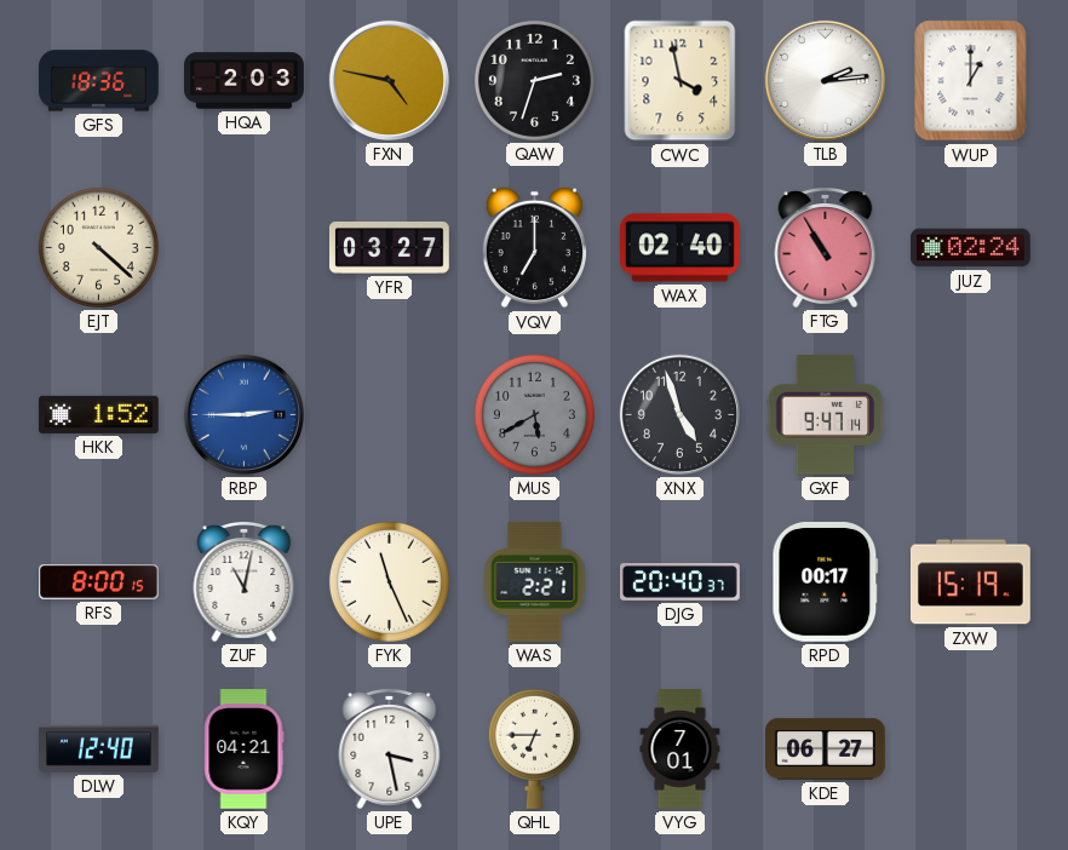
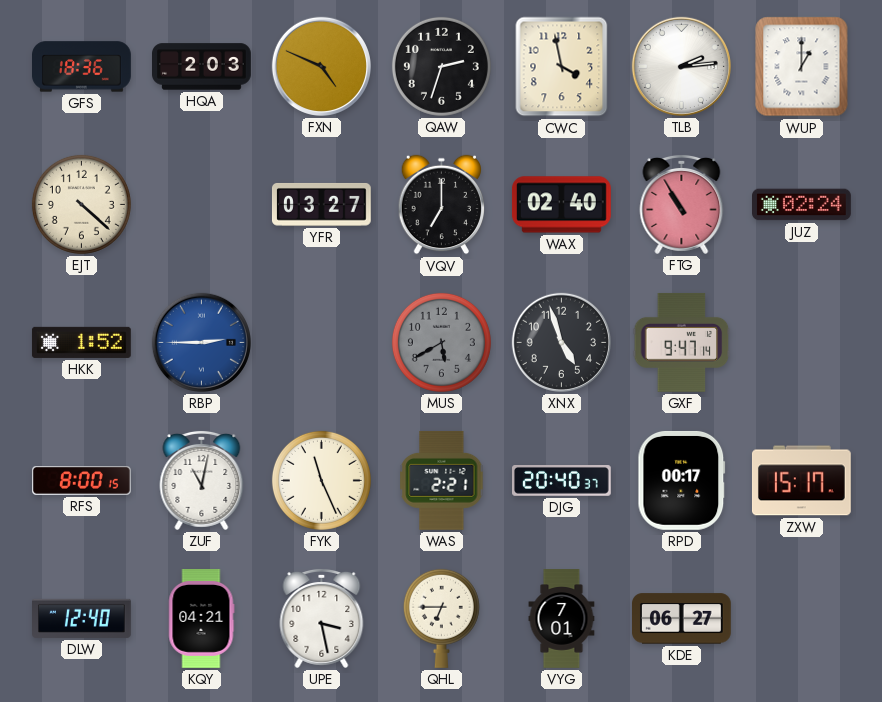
FXN: 4:47 -> 4:49
ZXW: 15:19 -> 15:17
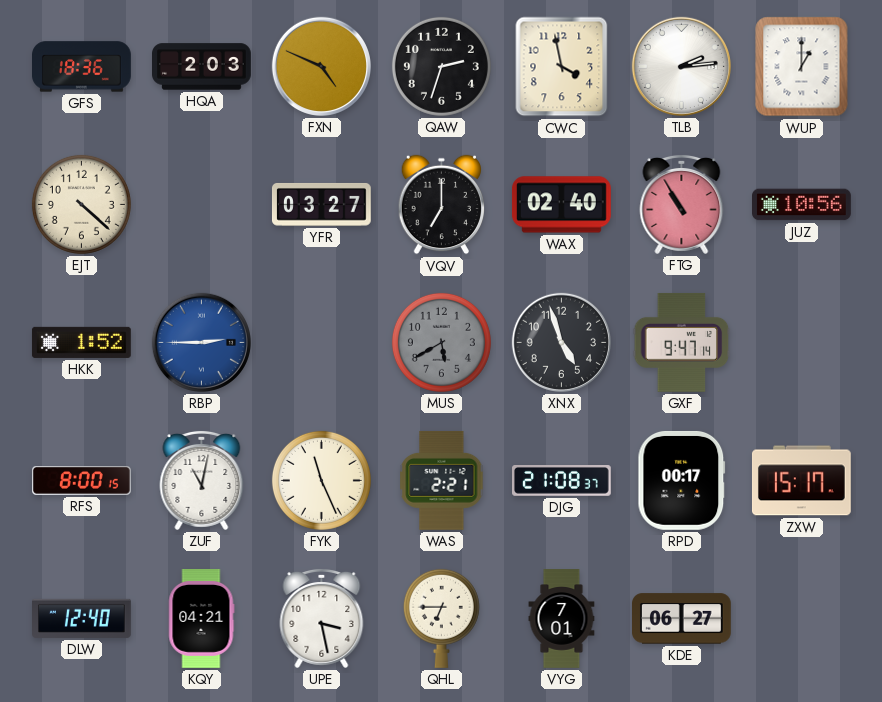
JUZ: 02:24 -> 10:56
DJG: 20:40 -> 21:08
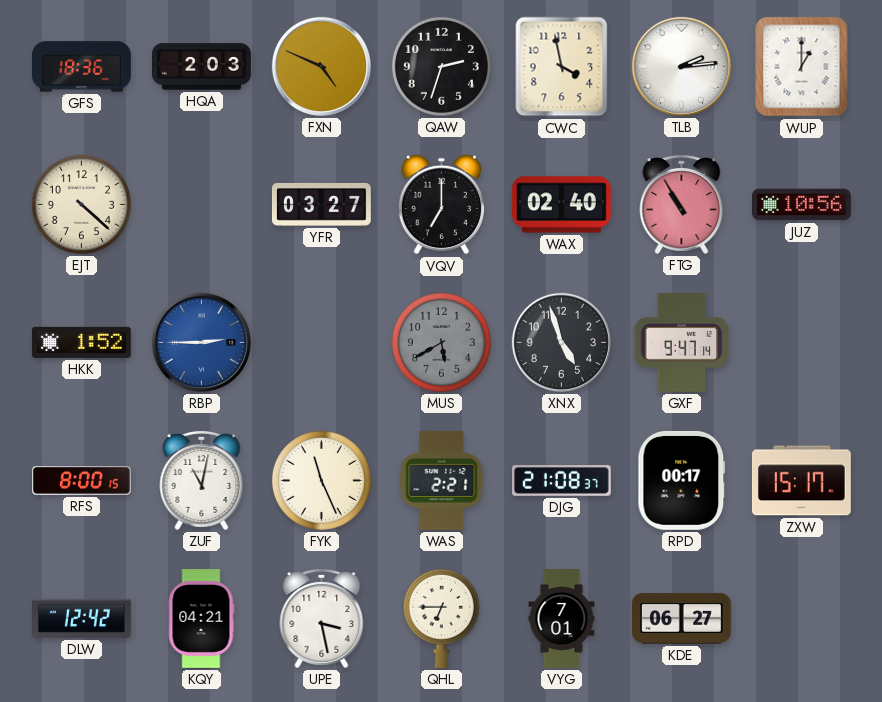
DLW: 12:40 -> 12:42
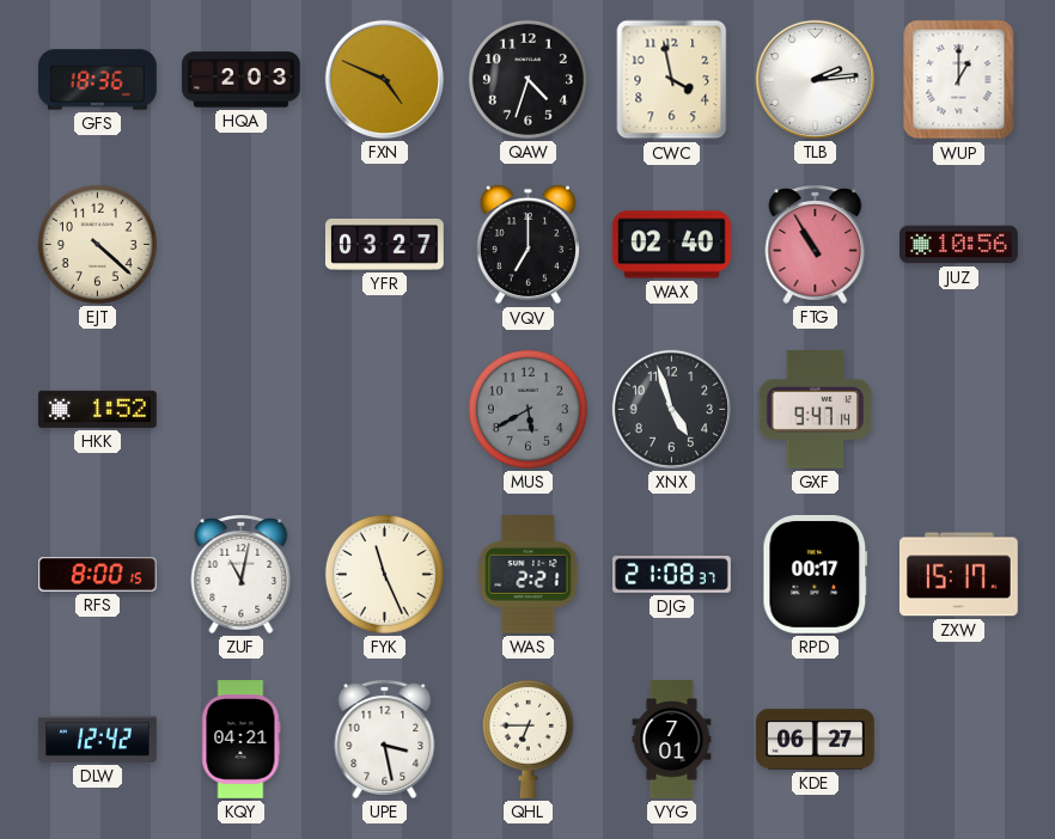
QAW: 2:33 -> 4:33
RBP: 2:45 -> none
